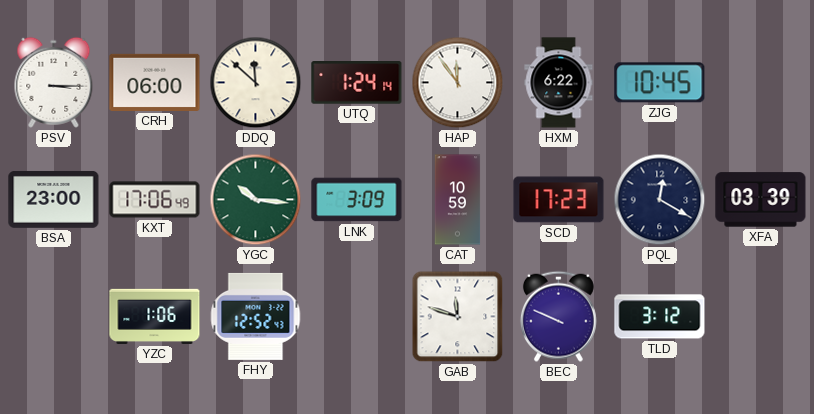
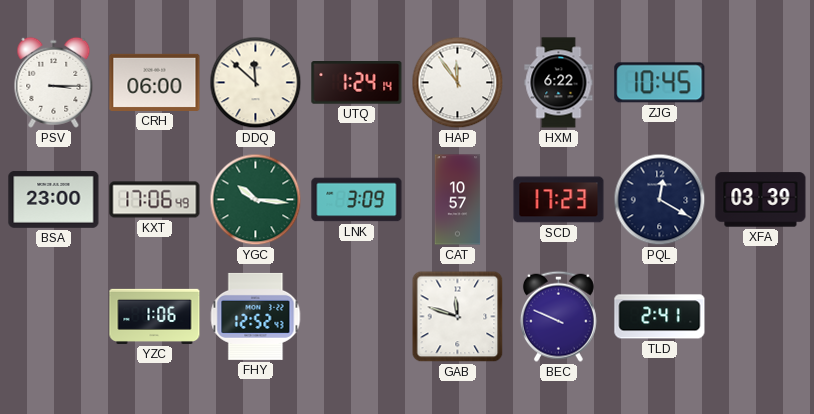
CAT: 10:59 -> 10:57
TLD: 3:12 -> 2:41
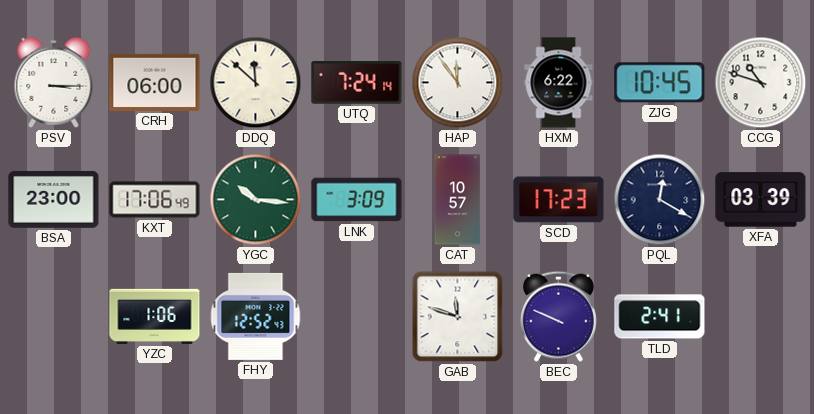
UTQ: 1:24 -> 7:24
CCG: none -> 10:48
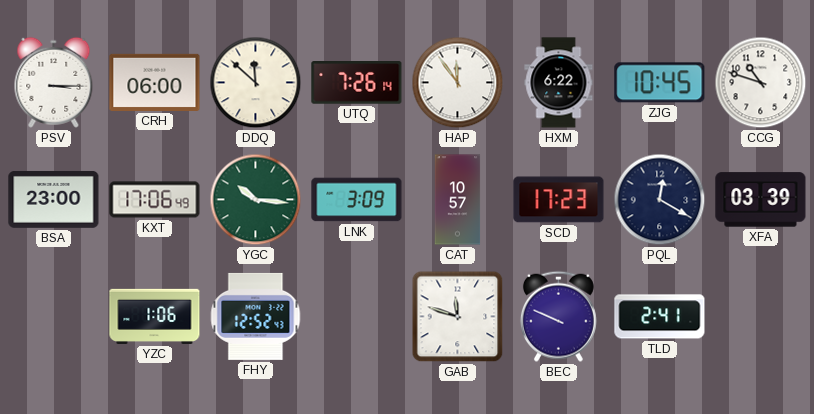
UTQ: 7:24 -> 7:26
